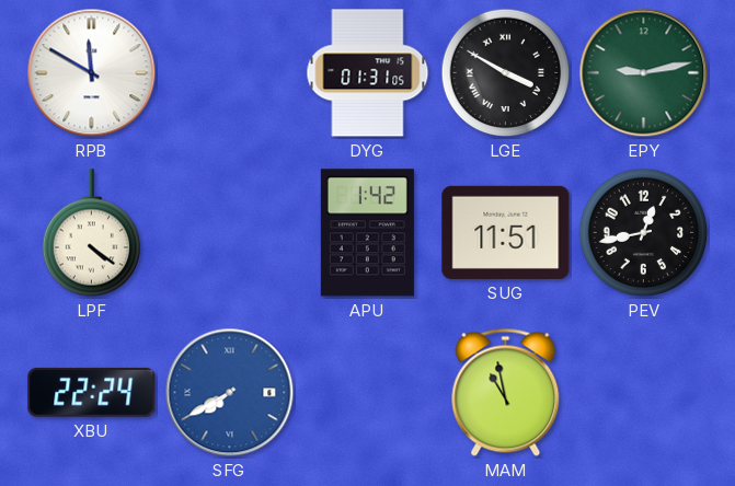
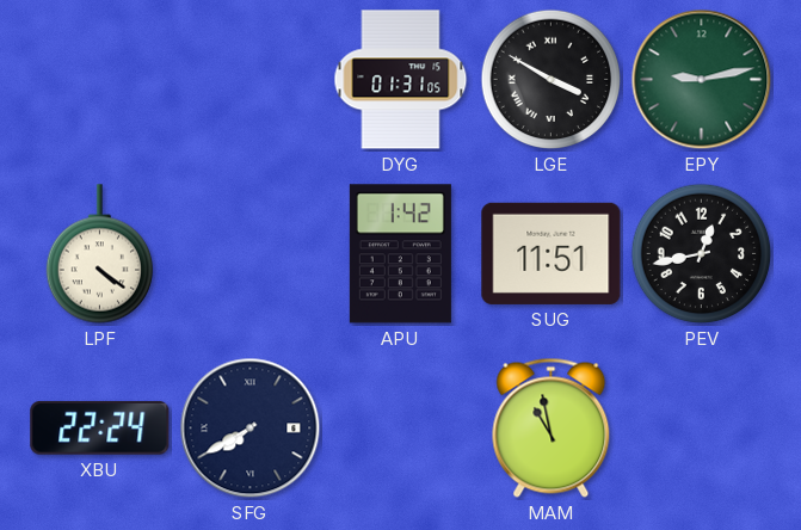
RPB: 11:50 -> none
SFG dial: blue -> navy
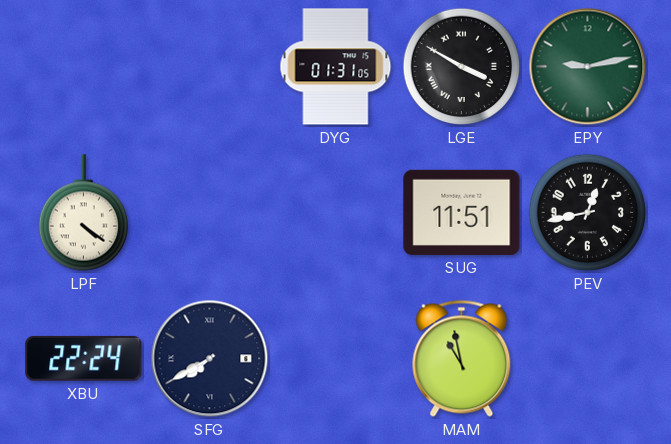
APU: 1:42 -> none
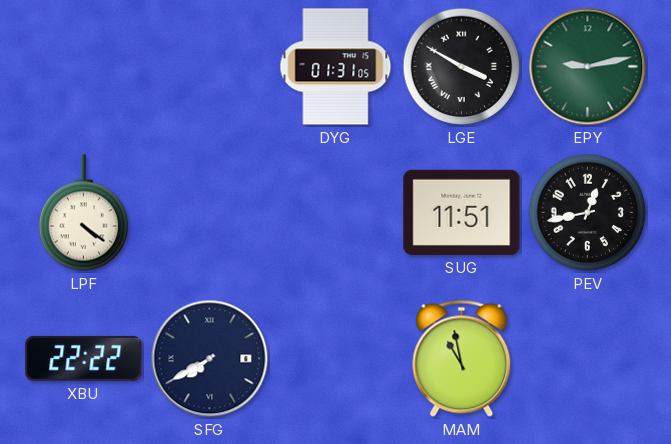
XBU: 22:24 -> 22:22
